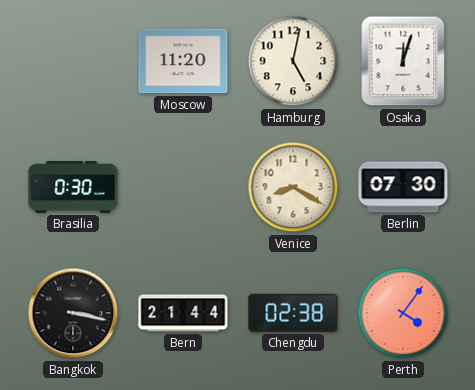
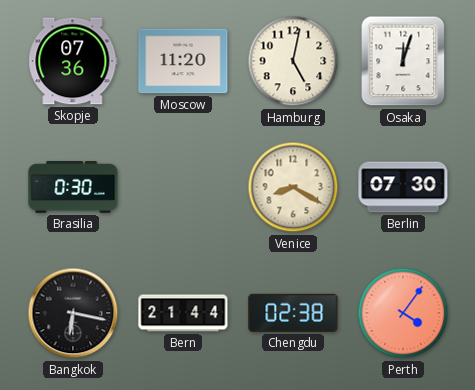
Skopje: none -> 07:36
Bangkok: 3:17 -> 6:17
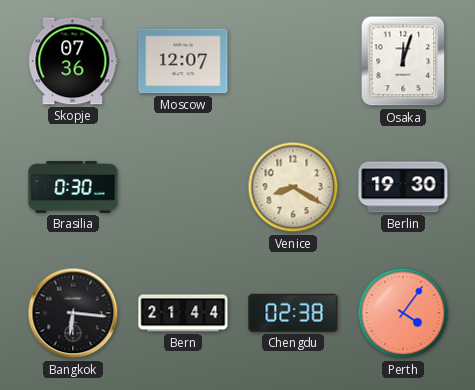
Moscow: 11:20 -> 12:07
Hamburg: 5:02 -> none
Berlin: 07:30 -> 19:30
Bangkok: 6:17 -> 6:16
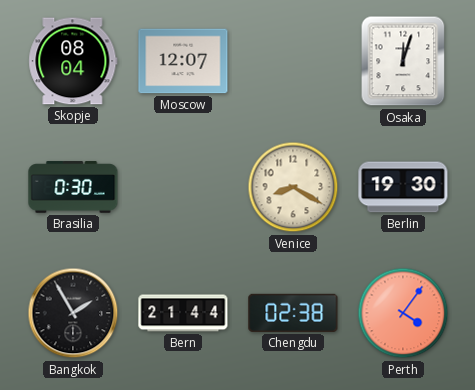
Skopje: 07:36 -> 08:04
Bangkok: 6:16 -> 1:55
